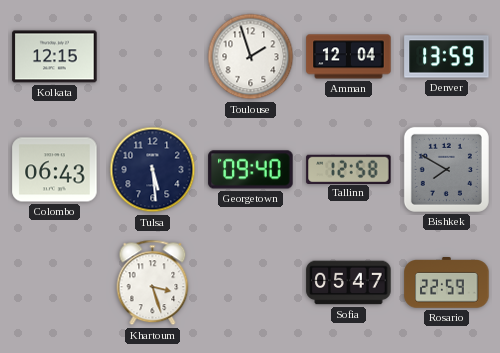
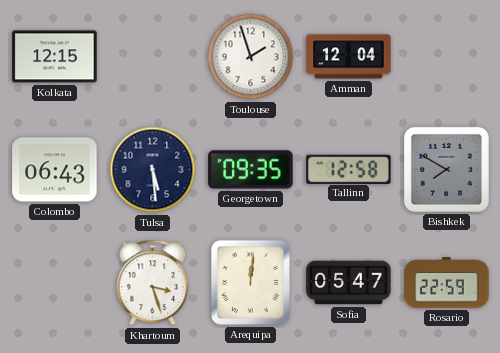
Denver: 13:59 -> none
Georgetown: 09:40 -> 09:35
Arequipa: none -> 12:01
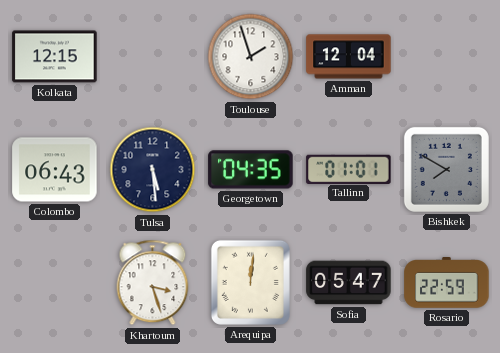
Georgetown: 09:35 -> 04:35
Tallinn: 12:58 -> 01:01
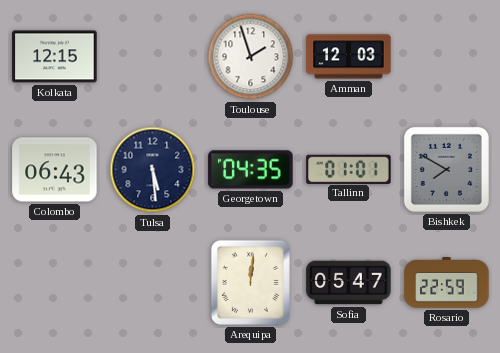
Amman: 12:04 -> 12:03
Khartoum: 3:27 -> none
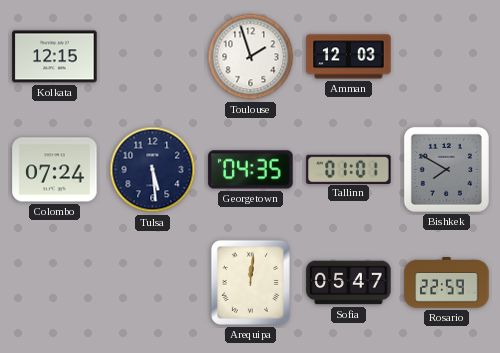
Colombo: 06:43 -> 07:24
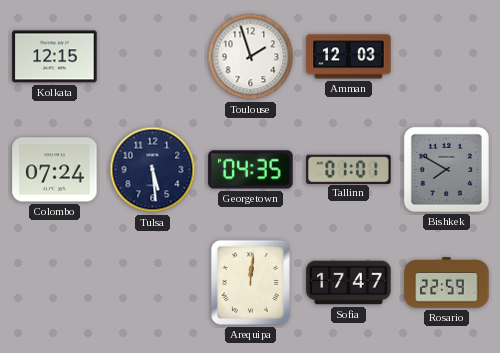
Sofia: 05:47 -> 17:47
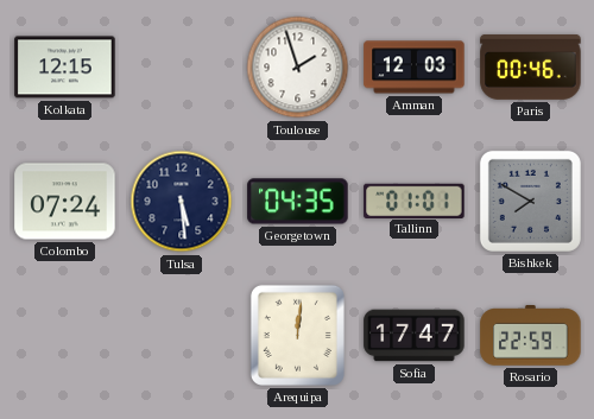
Paris: none -> 00:46
